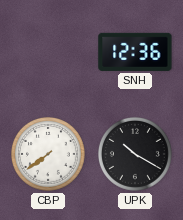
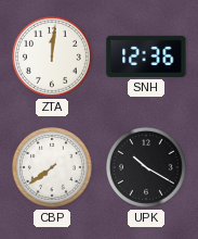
ZTA: none -> 12:01
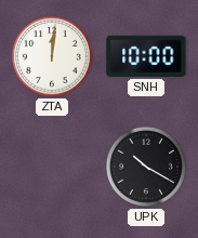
SNH: 12:36 -> 10:00
CBP: 7:39 -> none
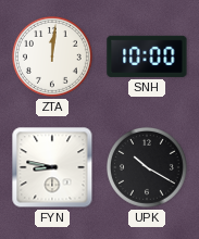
FYN: none -> 8:47
